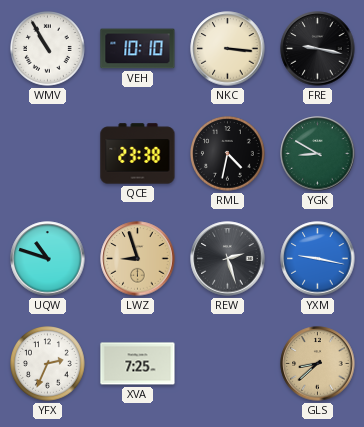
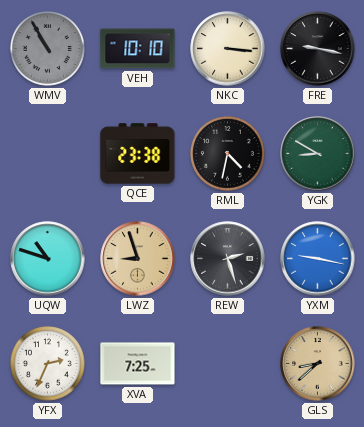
WMV dial: white -> grey
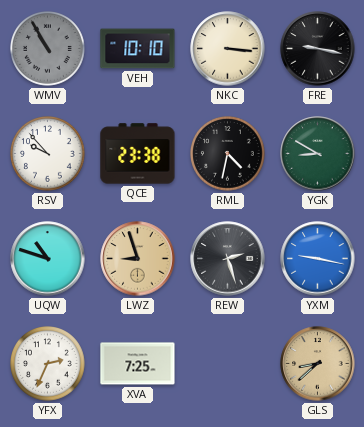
RSV: none -> 9:53
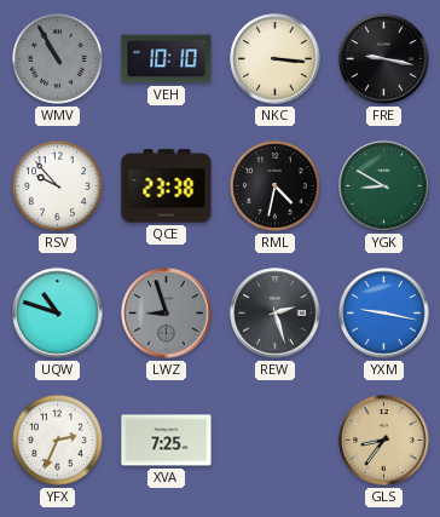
LWZ dial: champagne -> grey
GLS: 8:38 -> 8:36
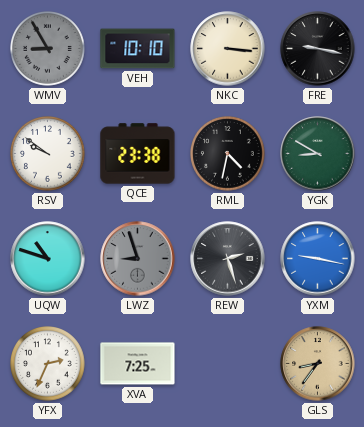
WMV: 10:55 -> 8:55
RSV: 9:53 -> 9:51
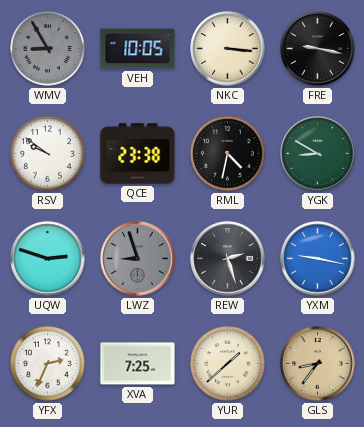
VEH: 10:10 -> 10:05
UQW: 10:48 -> 2:48
YUR: none -> 1:38
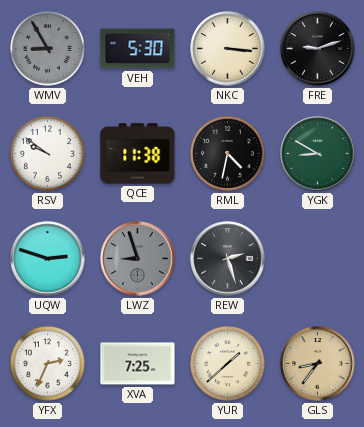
VEH: 10:05 -> 5:30
FRE: 9:17 -> 9:12
QCE: 23:38 -> 11:38
YXM: 9:17 -> none
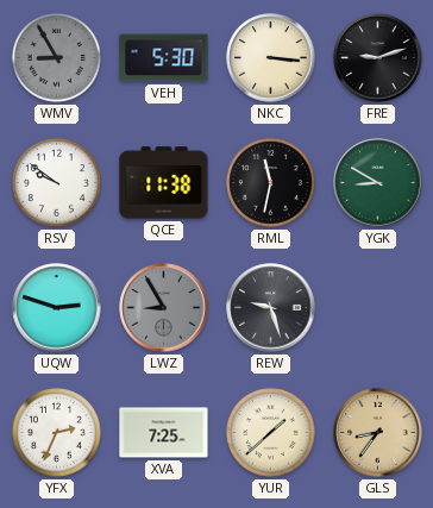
RML: 4:32 -> 11:32
LWZ: 8:57 -> 8:55
REW: 2:27 -> 9:27
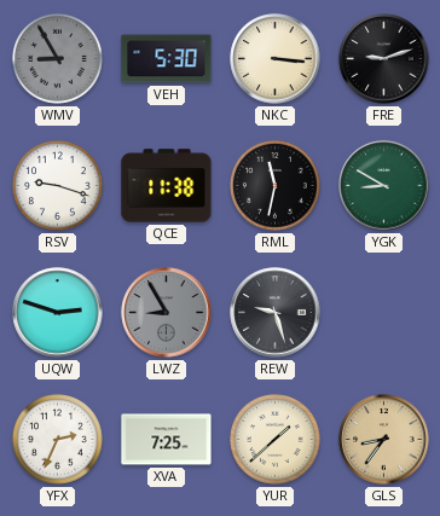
RSV: 9:51 -> 9:18
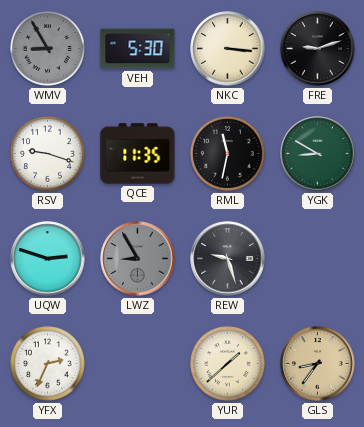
QCE: 11:38 -> 11:35
XVA: 7:25 -> none
